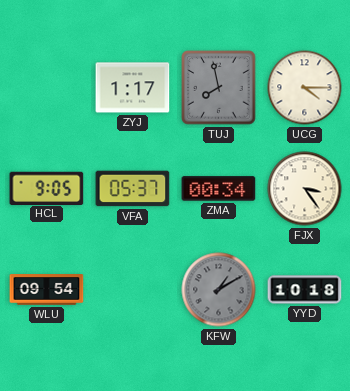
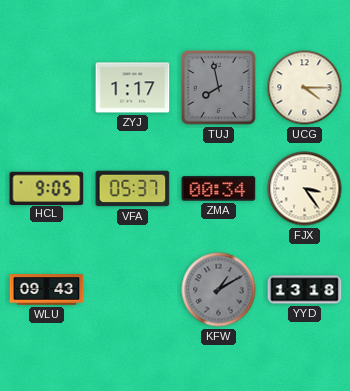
WLU: 09:54 -> 09:43
YYD: 10:18 -> 13:18
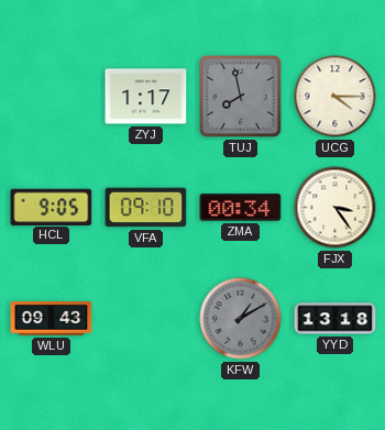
VFA: 05:37 -> 09:10
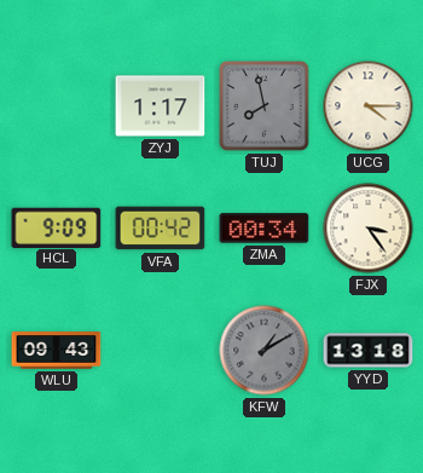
HCL: 9:05 -> 9:09
VFA: 09:10 -> 00:42
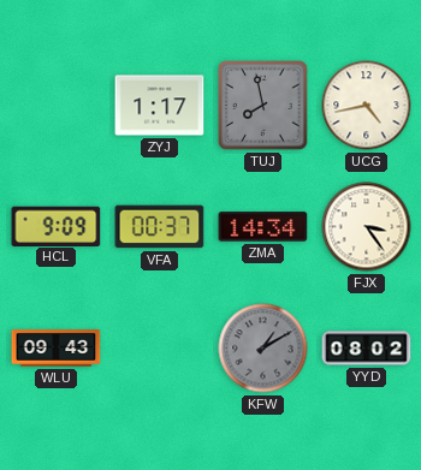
UCG: 4:15 -> 4:43
VFA: 00:42 -> 00:37
ZMA: 00:34 -> 14:34
YYD: 13:18 -> 08:02
